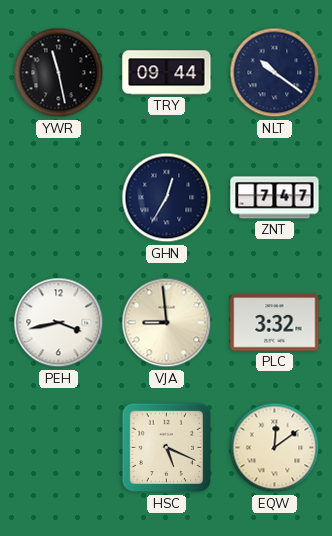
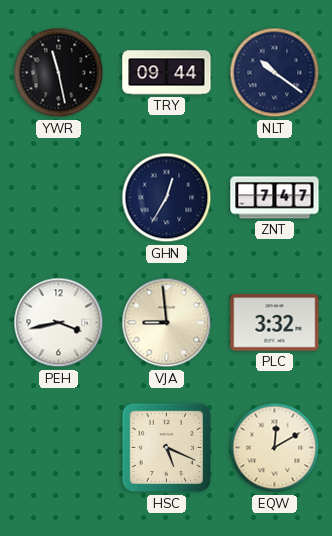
EQW: 12:09 -> 12:10
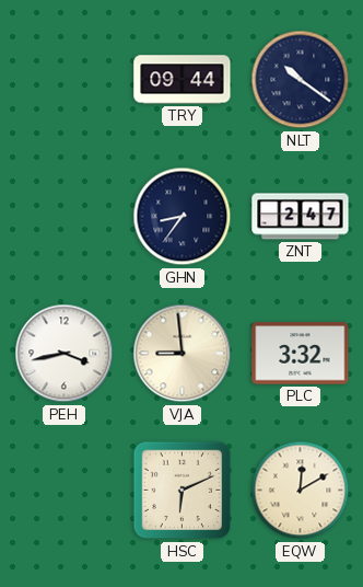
YWR: 11:28 -> none
GHN: 12:35 -> 8:36
ZNT: 7:47 -> 2:47
HSC: 5:19 -> 6:11
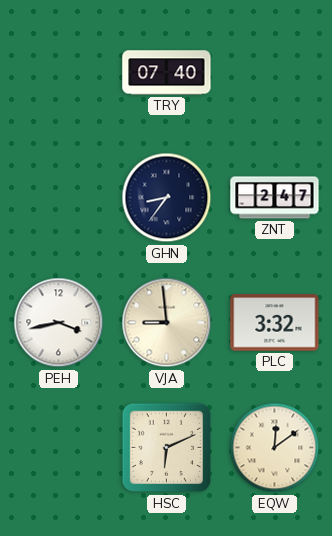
TRY: 09:44 -> 07:40
NLT: 10:21 -> none
EQW: 12:10 -> 12:09
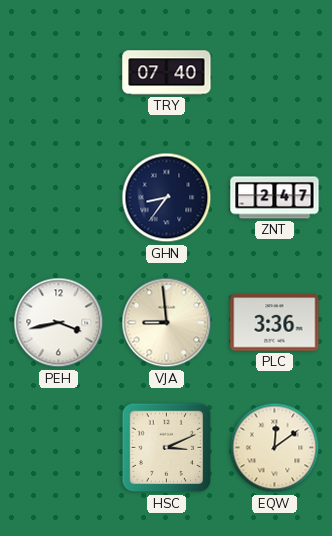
PLC: 3:32 -> 3:36
HSC: 6:11 -> 3:11
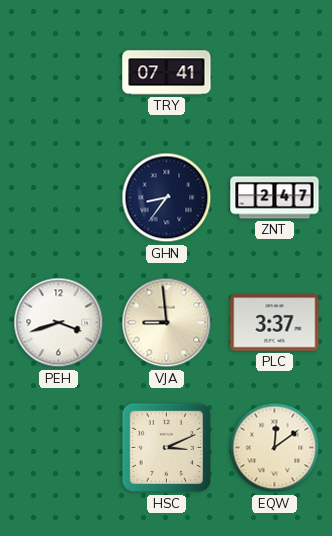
TRY: 07:40 -> 07:41
PEH: 3:43 -> 3:42
PLC: 3:36 -> 3:37
